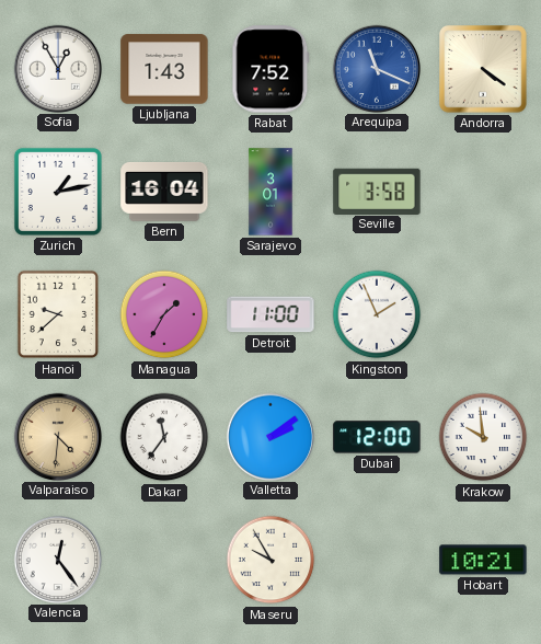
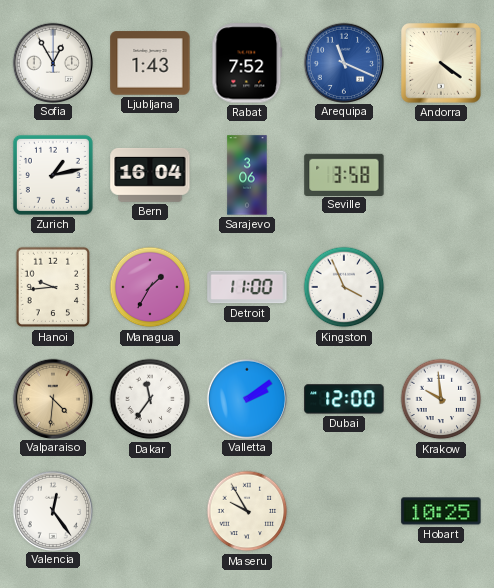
Sarajevo: 3:01 -> 3:06
Hanoi: 9:38 -> 9:44
Kingston: 1:56 -> 3:56
Hobart: 10:21 -> 10:25
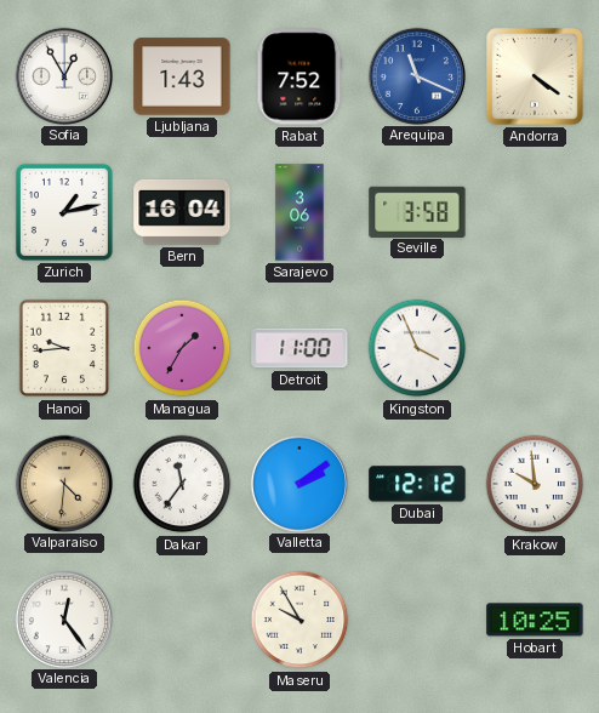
Dubai: 12:00 -> 12:12
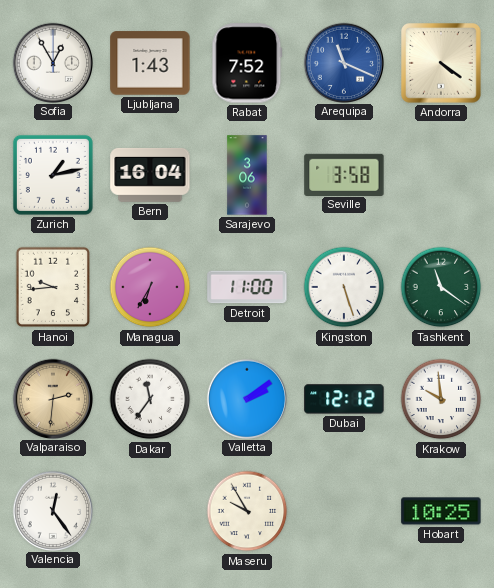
Managua: 1:35 -> 6:35
Kingston: 3:56 -> 5:27
Tashkent: none -> 11:21
Valparaiso: 4:31 -> 2:31
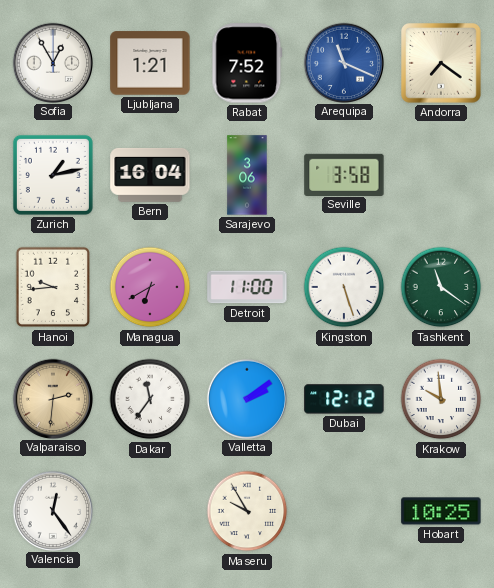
Ljubljana: 1:43 -> 1:21
Andorra: 4:21 -> 7:21
Managua: 6:35 -> 6:40
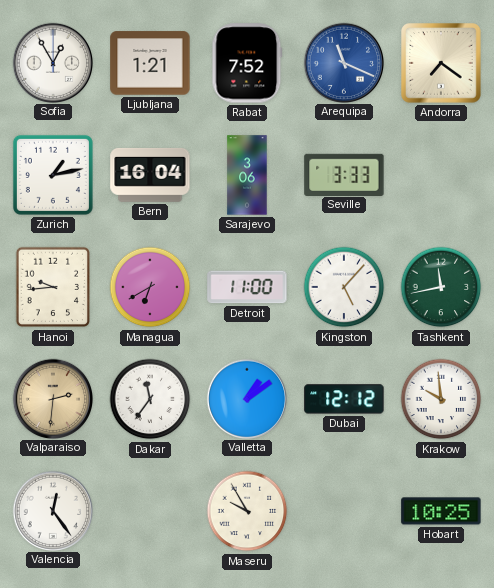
Seville: 3:58 -> 3:33
Kingston: 5:27 -> 5:07
Tashkent: 11:21 -> 11:43
Valletta: 2:09 -> 1:09
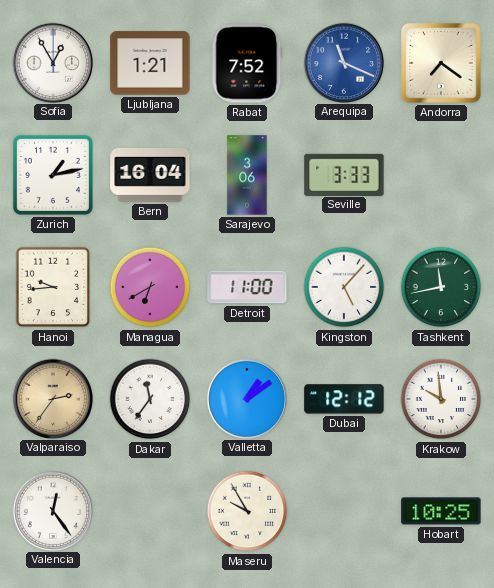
Valparaiso: 2:31 -> 2:36
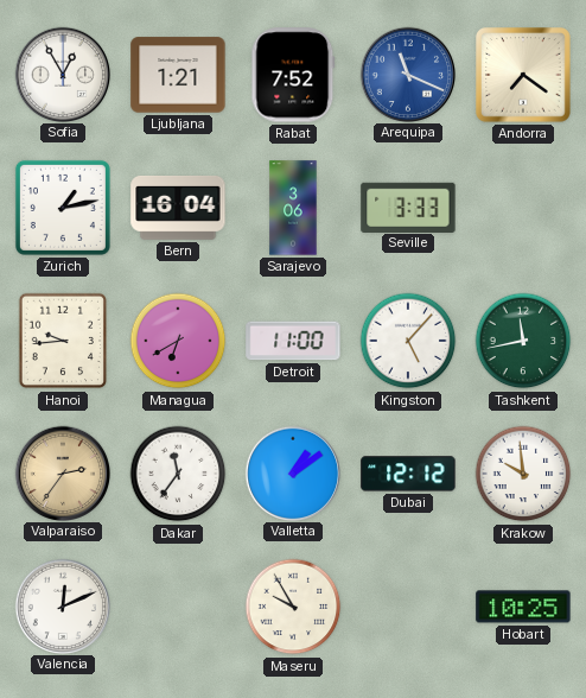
Valencia: 12:24 -> 12:11
